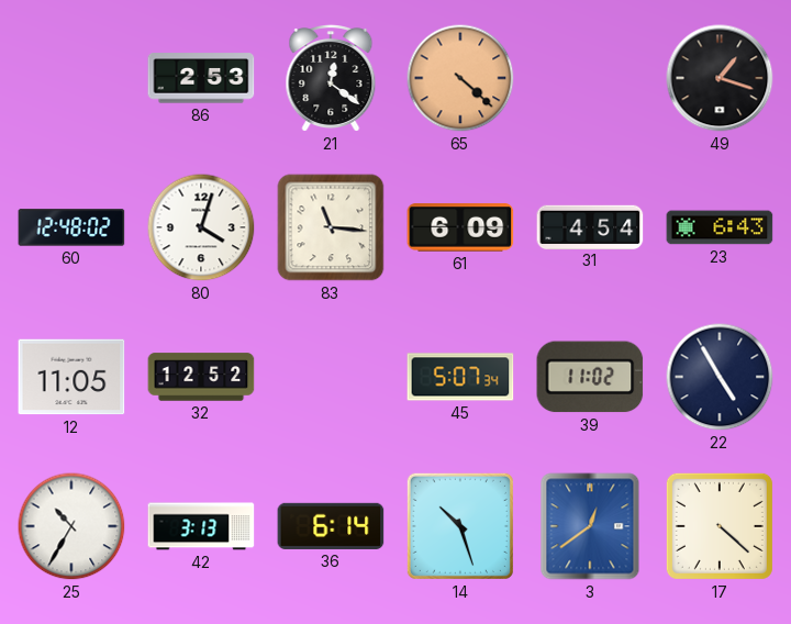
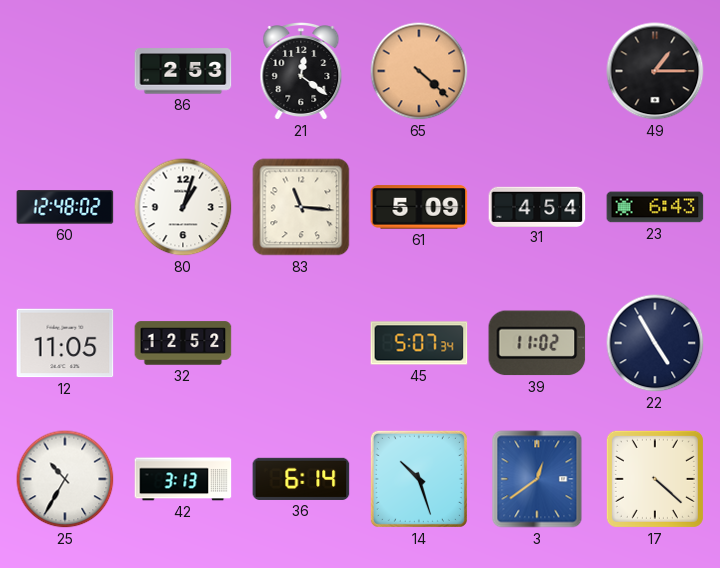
49: 1:18 -> 1:15
80: 4:03 -> 1:03
61: 6:09 -> 5:09
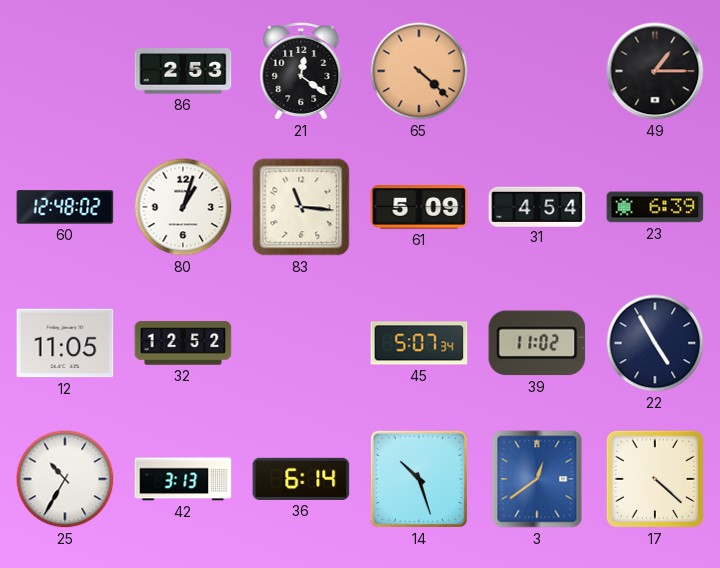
23: 6:43 -> 6:39
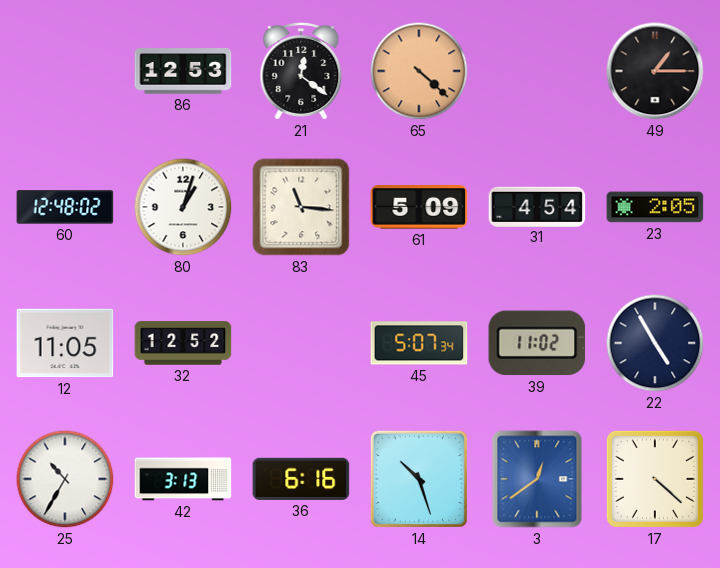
86: 2:53 -> 12:53
23: 6:39 -> 2:05
36: 6:14 -> 6:16
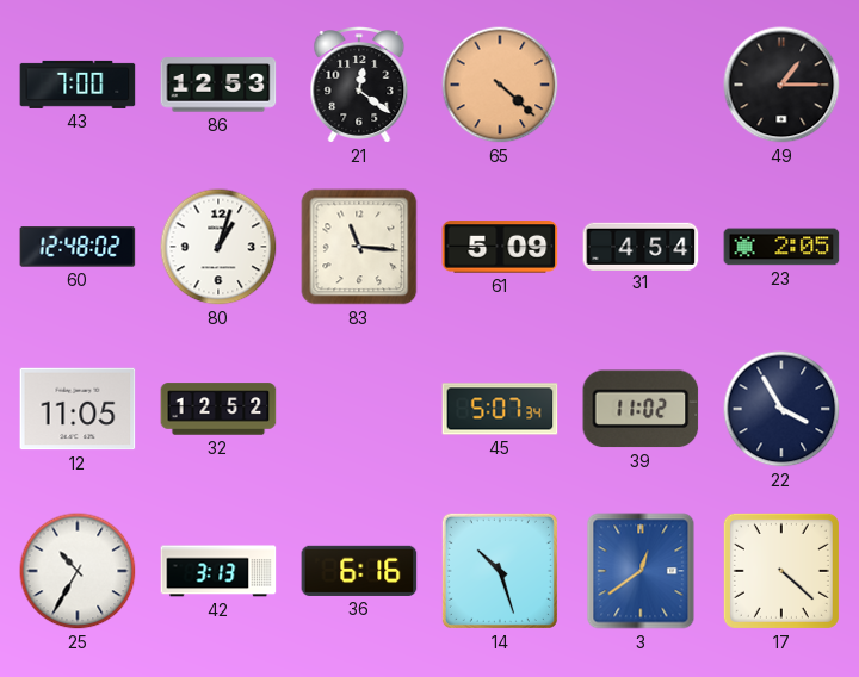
43: none -> 7:00
22: 4:55 -> 3:55
